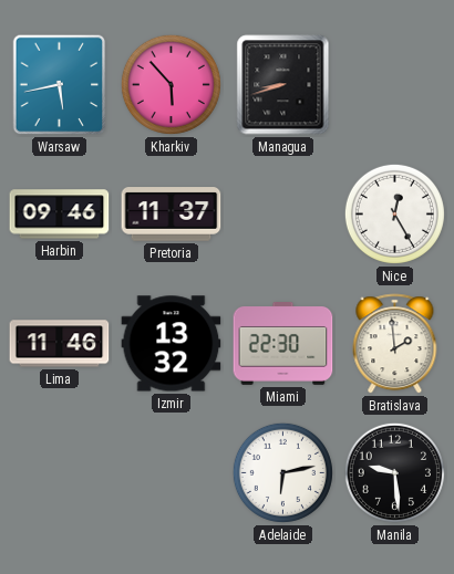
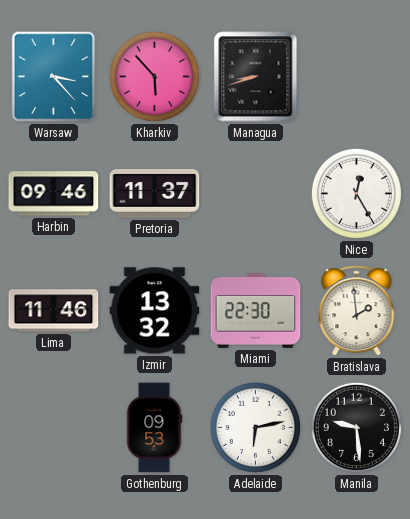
Warsaw: 5:43 -> 3:23
Gothenburg: none -> 09:53
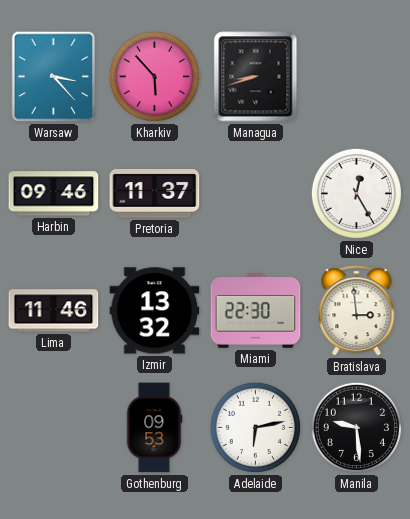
Bratislava: 1:59 -> 2:59
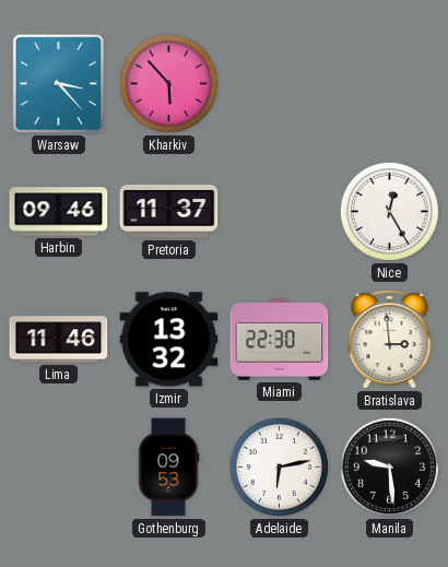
Managua: 8:42 -> none
